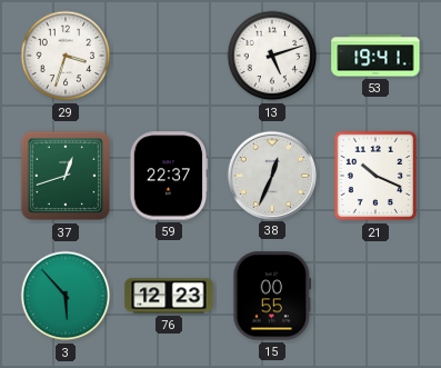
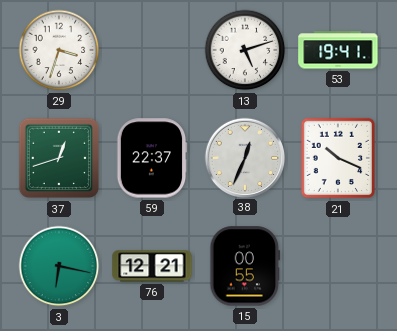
3: 5:53 -> 6:17
76: 12:23 -> 12:21
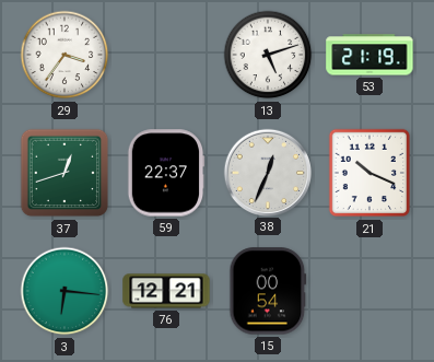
29: 3:33 -> 3:36
53: 19:41 -> 21:19
3: 6:17 -> 6:16
15: 00:55 -> 00:54
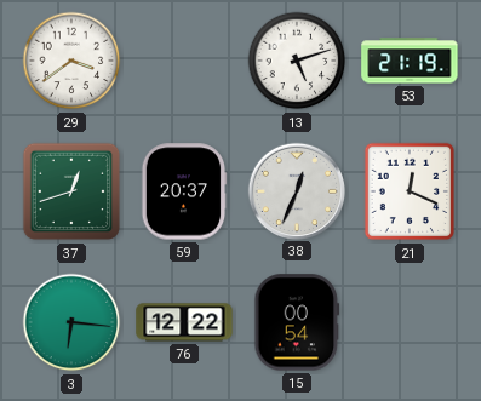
29: 3:36 -> 3:39
59: 22:37 -> 20:37
21: 10:19 -> 12:19
76: 12:21 -> 12:22
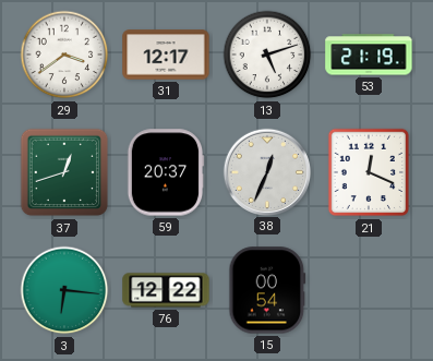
31: none -> 12:17
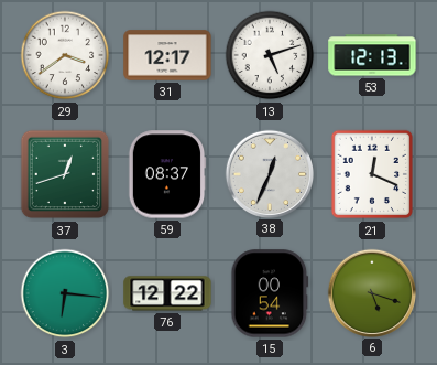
53: 21:19 -> 12:13
59: 20:37 -> 08:37
6: none -> 5:18
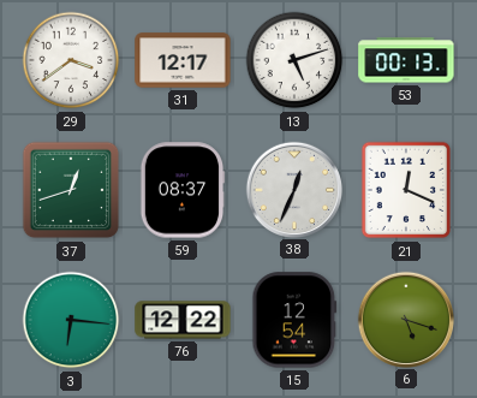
53: 12:13 -> 00:13
15: 00:54 -> 12:54
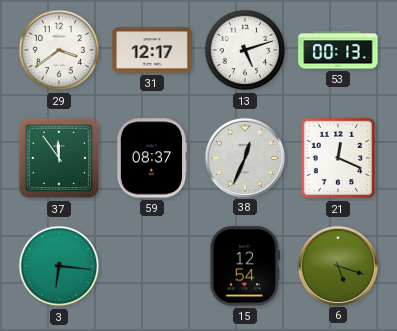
37: 12:42 -> 11:54
76: 12:22 -> none
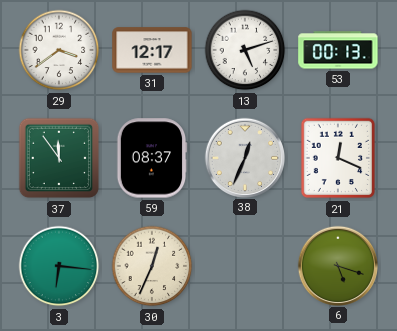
30: none -> 12:34
15: 12:54 -> none
